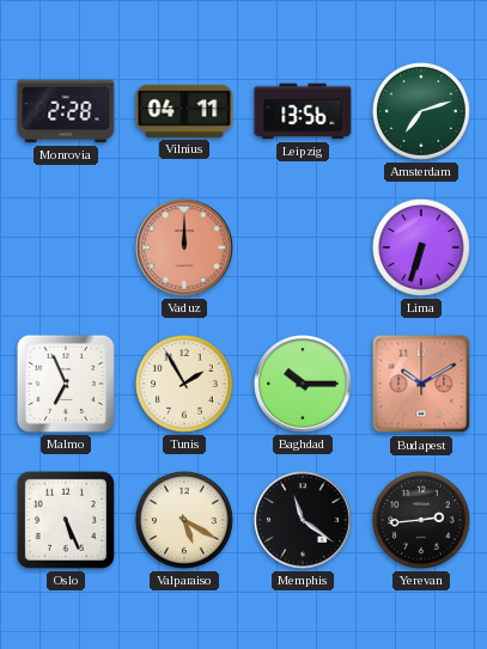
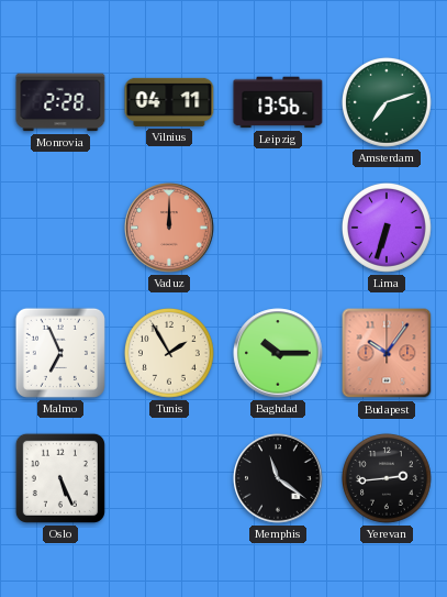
Budapest: 10:10 -> 10:06
Valparaiso: 5:20 -> none
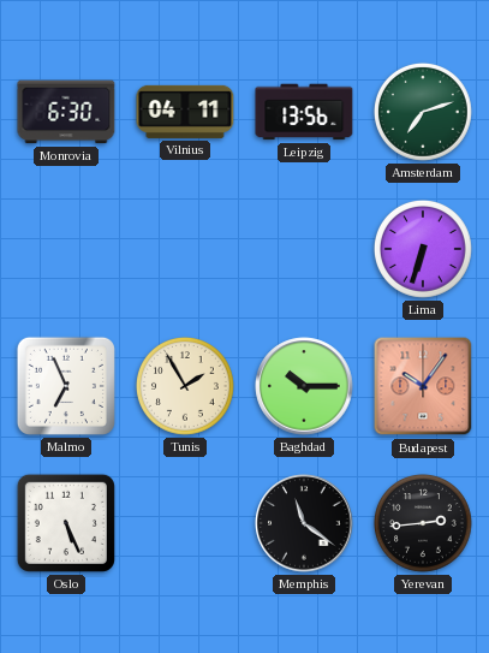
Monrovia: 2:28 -> 6:30
Vaduz: 12:00 -> none
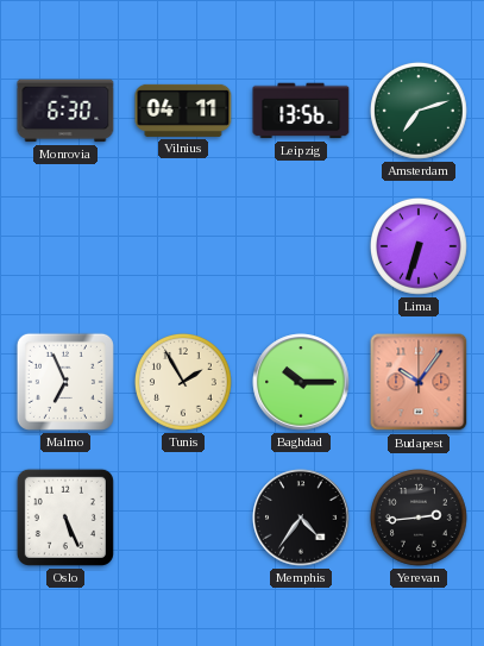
Memphis: 11:21 -> 4:36
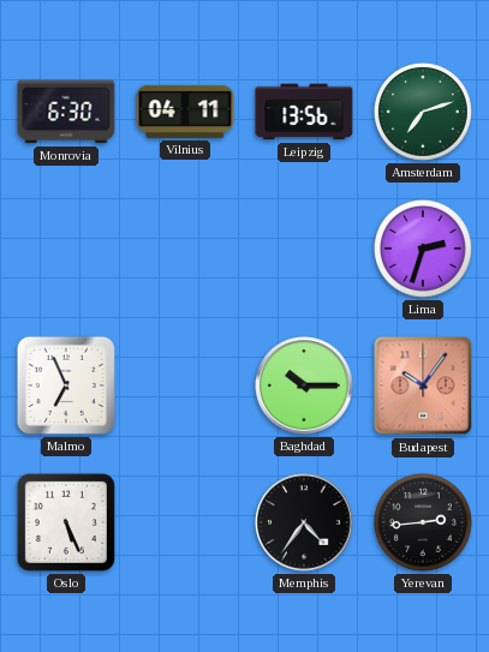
Lima: 6:33 -> 2:33
Tunis: 1:55 -> none
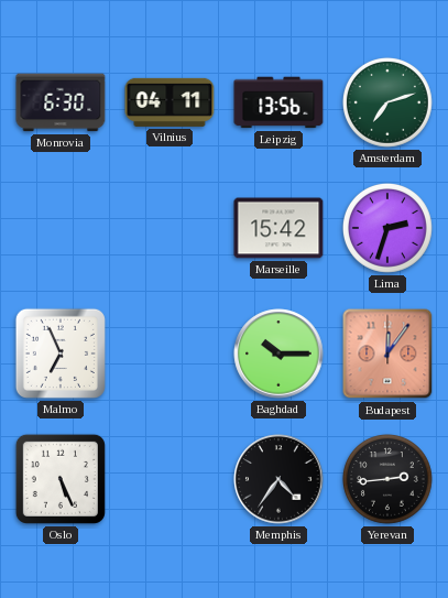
Marseille: none -> 15:42
Budapest: 10:06 -> 12:06
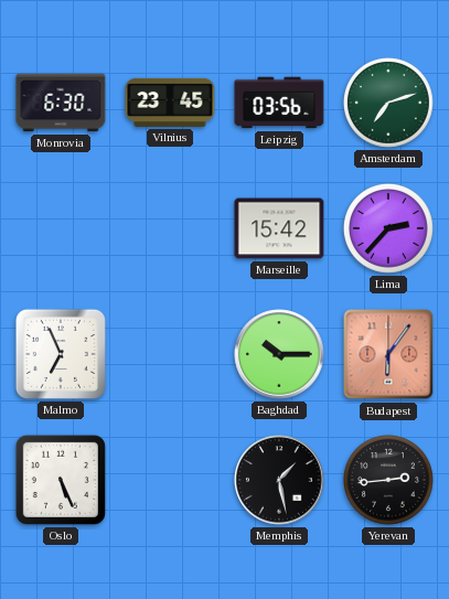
Vilnius: 04:11 -> 23:45
Leipzig: 13:56 -> 03:56
Lima: 2:33 -> 2:37
Budapest: 12:06 -> 6:06
Memphis: 4:36 -> 1:28
